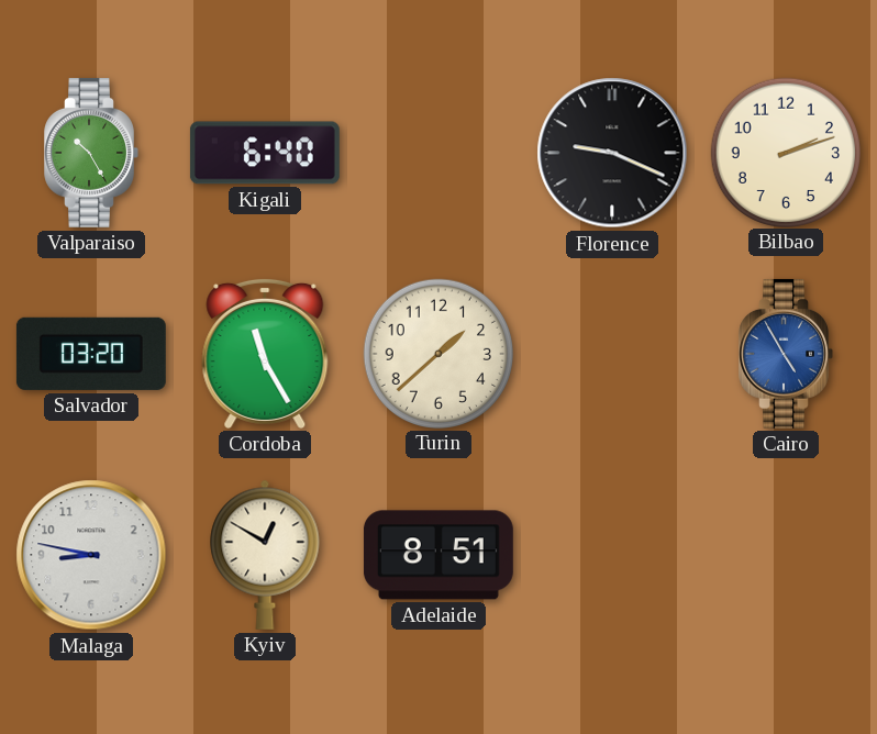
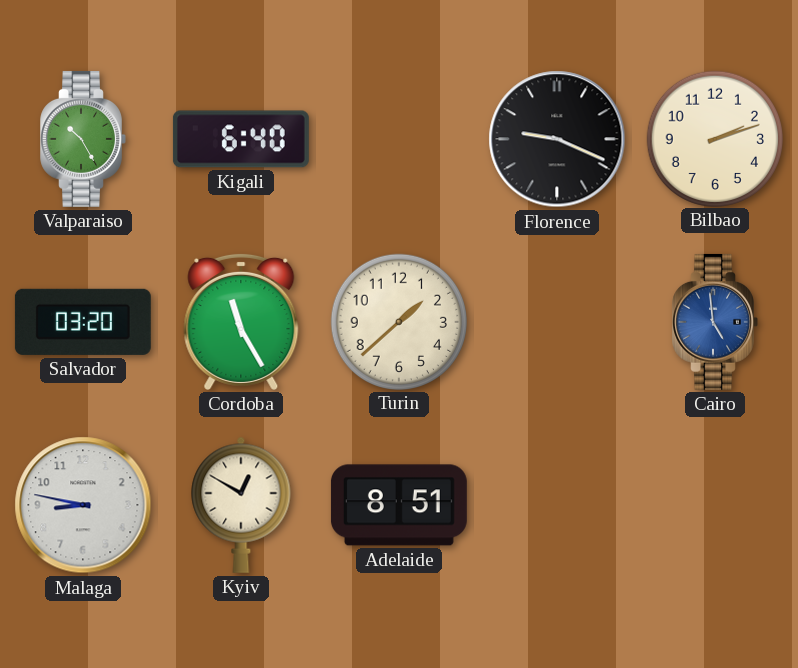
Cairo: 4:55 -> 4:59
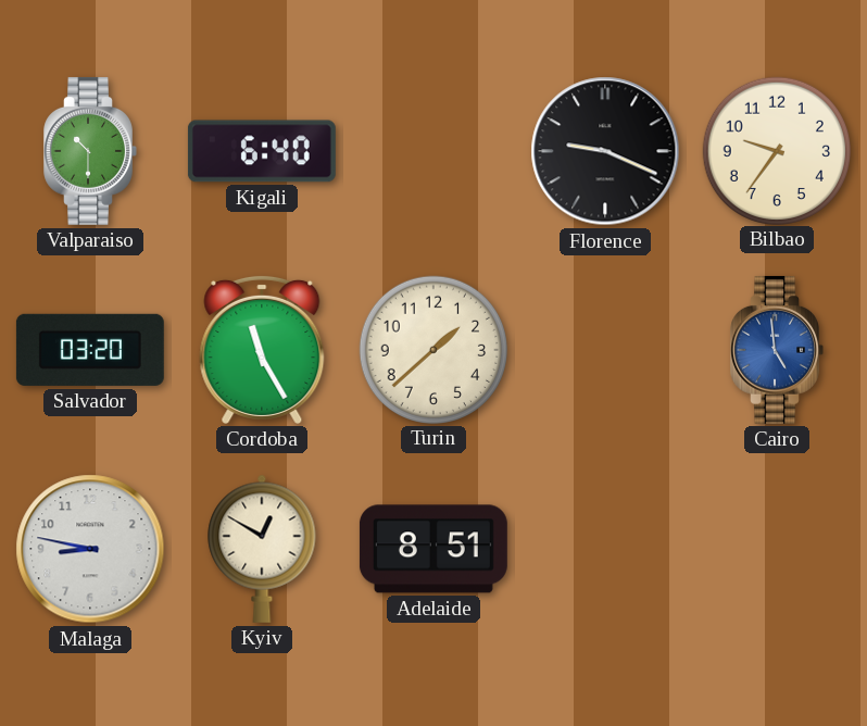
Valparaiso: 10:25 -> 10:30
Bilbao: 2:12 -> 9:36
